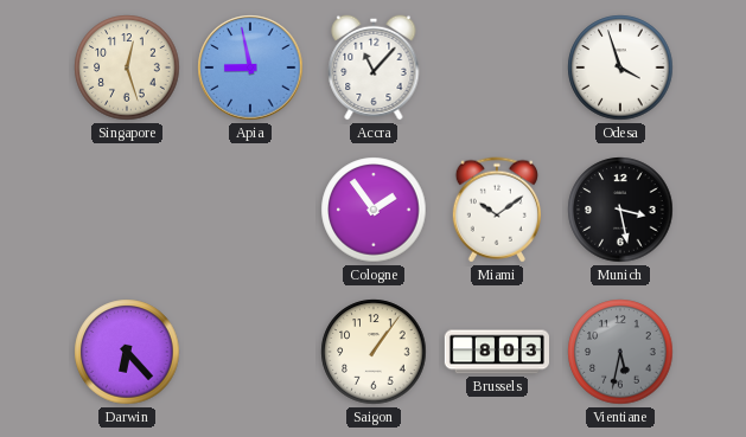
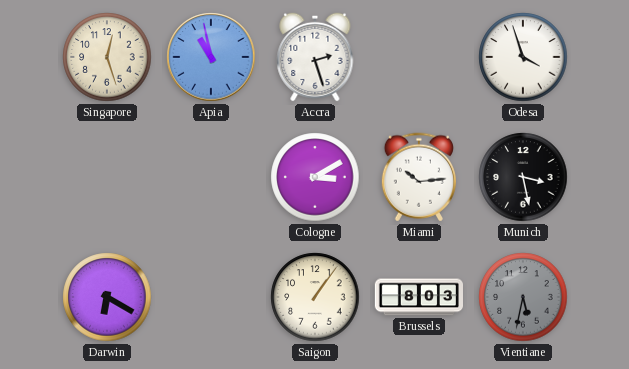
Apia: 8:58 -> 10:58
Accra: 11:07 -> 2:27
Cologne: 1:54 -> 3:10
Miami: 10:09 -> 10:14
Darwin: 6:23 -> 6:20
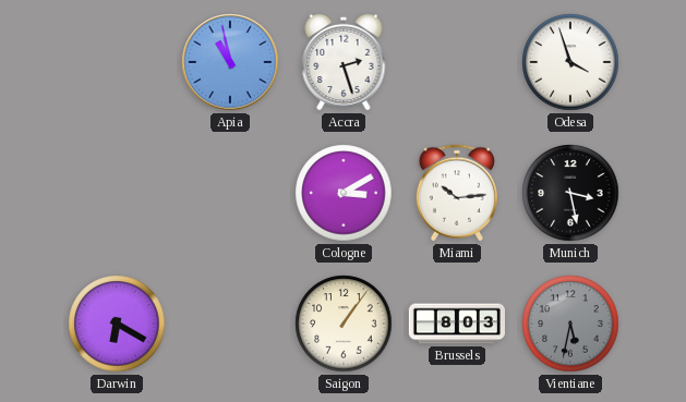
Singapore: 12:27 -> none
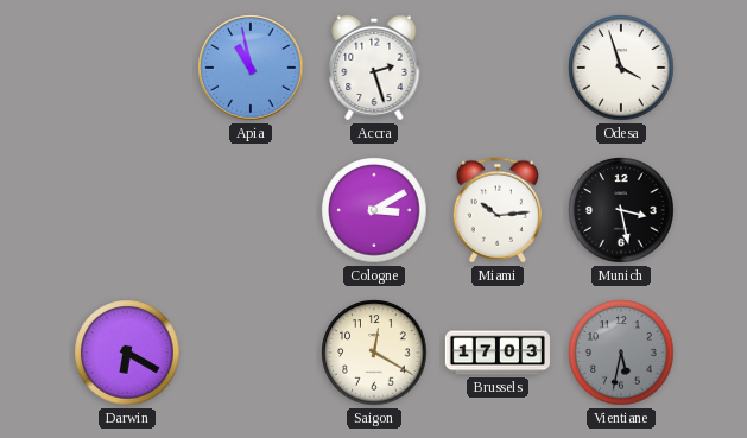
Saigon: 1:06 -> 12:20
Brussels: 8:03 -> 17:03
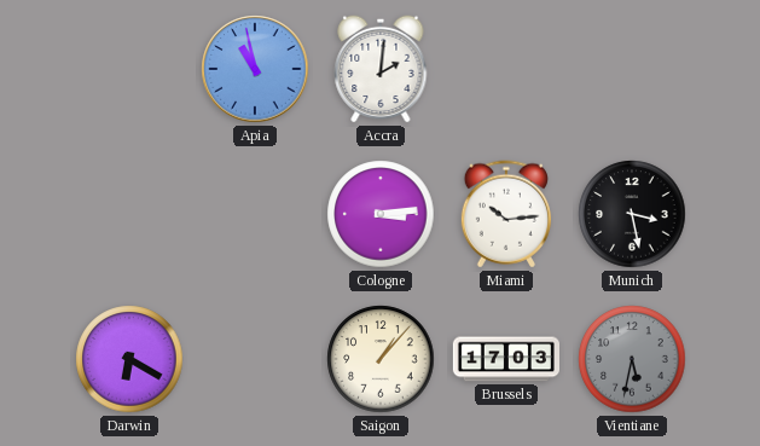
Accra: 2:27 -> 2:01
Odesa: 3:57 -> none
Cologne: 3:10 -> 3:14
Saigon: 12:20 -> 1:07
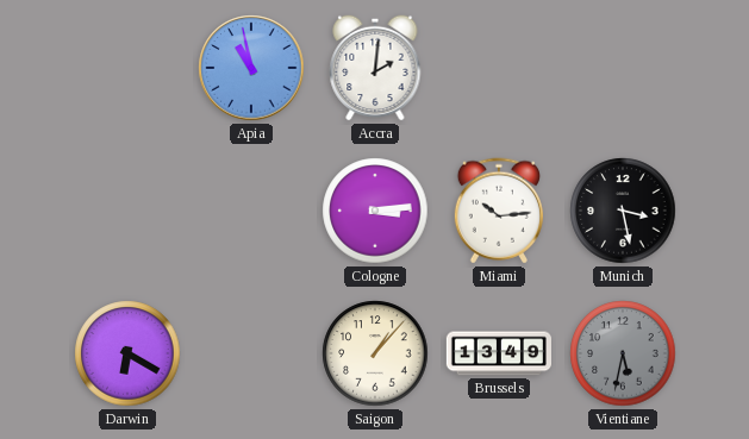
Brussels: 17:03 -> 13:49
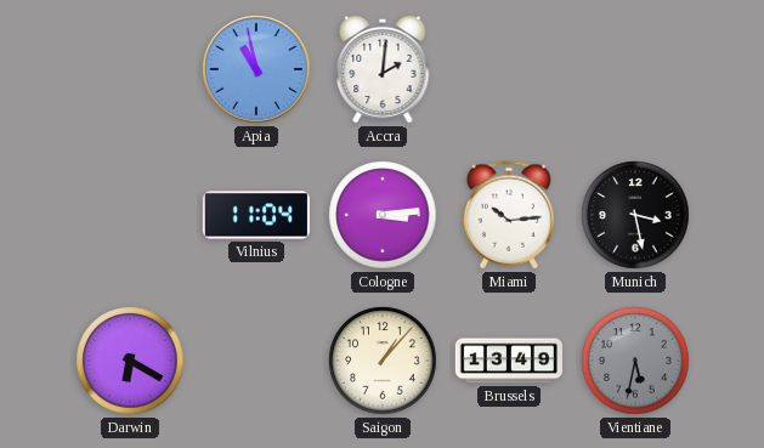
Vilnius: none -> 11:04
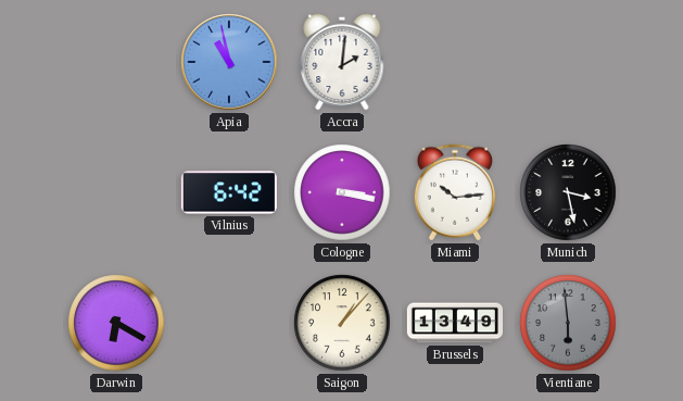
Vilnius: 11:04 -> 6:42
Cologne: 3:14 -> 3:17
Vientiane: 5:32 -> 5:59
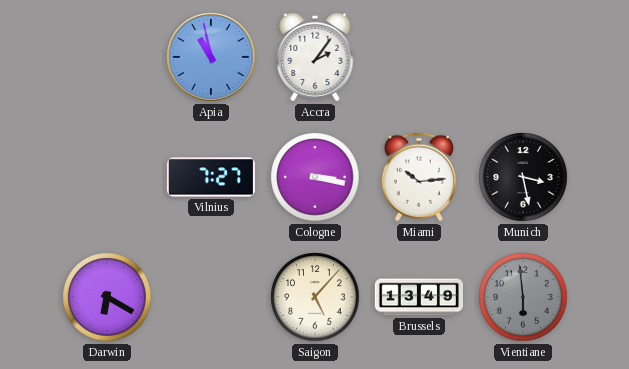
Accra: 2:01 -> 2:06
Vilnius: 6:42 -> 7:27
Saigon: 1:07 -> 5:07
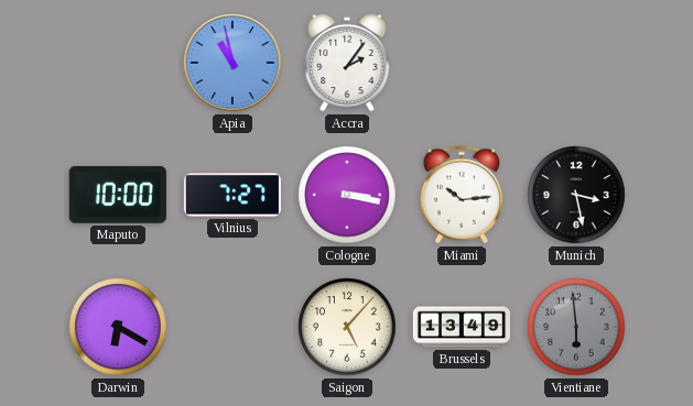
Maputo: none -> 10:00
